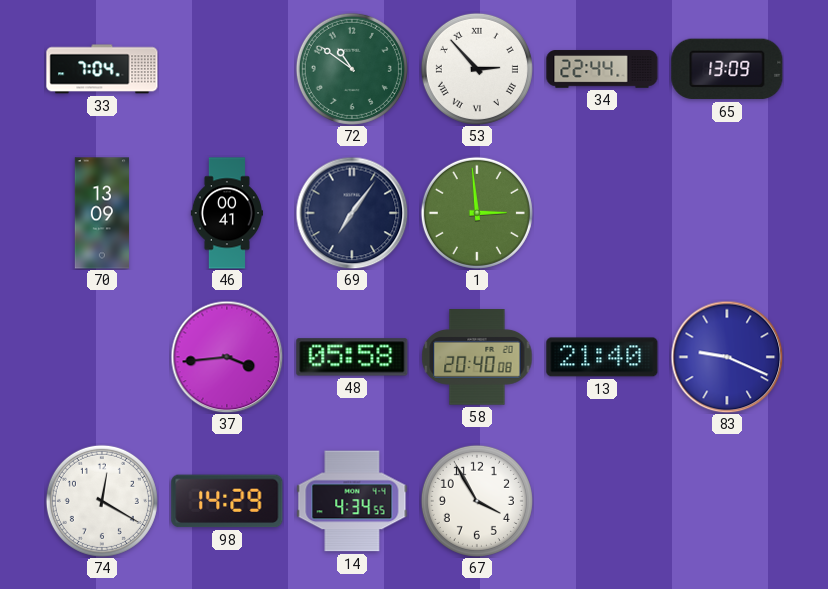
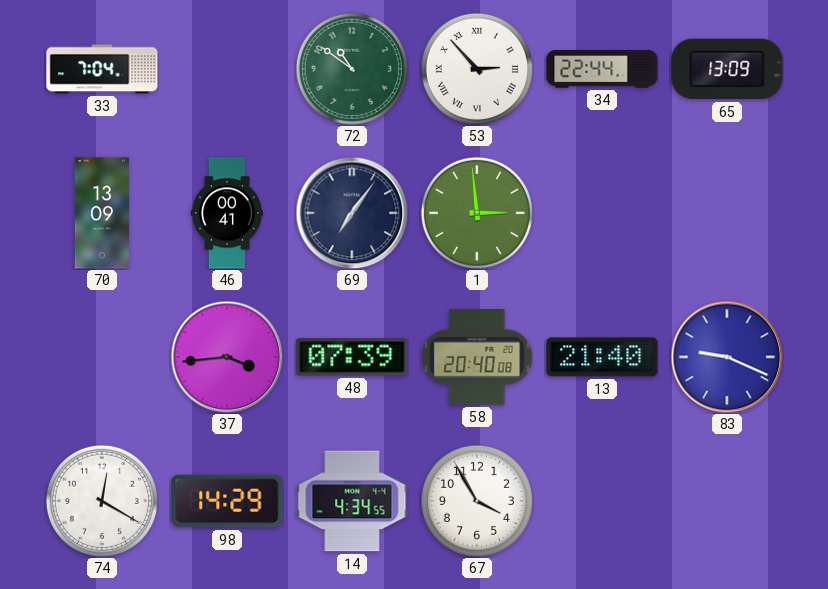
48: 05:58 -> 07:39
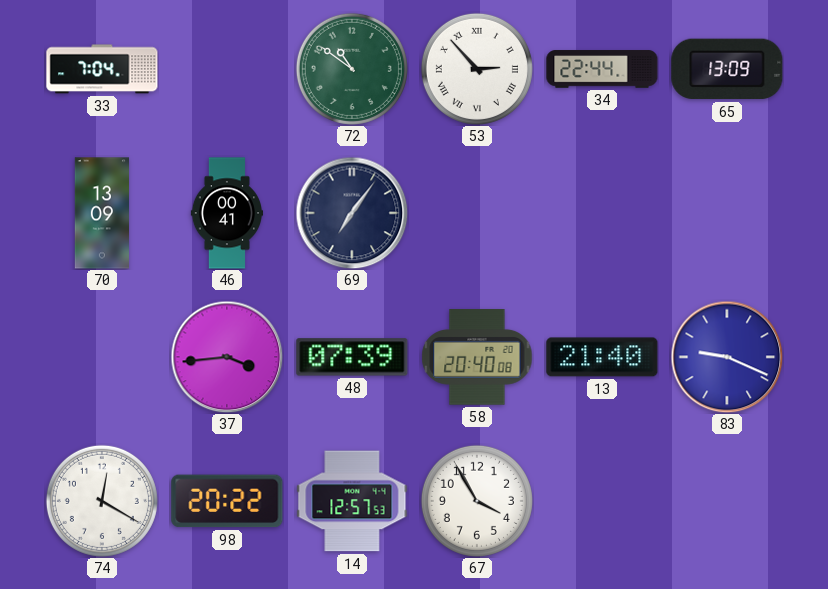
1: 2:59 -> none
98: 14:29 -> 20:22
14: 4:34 -> 12:57
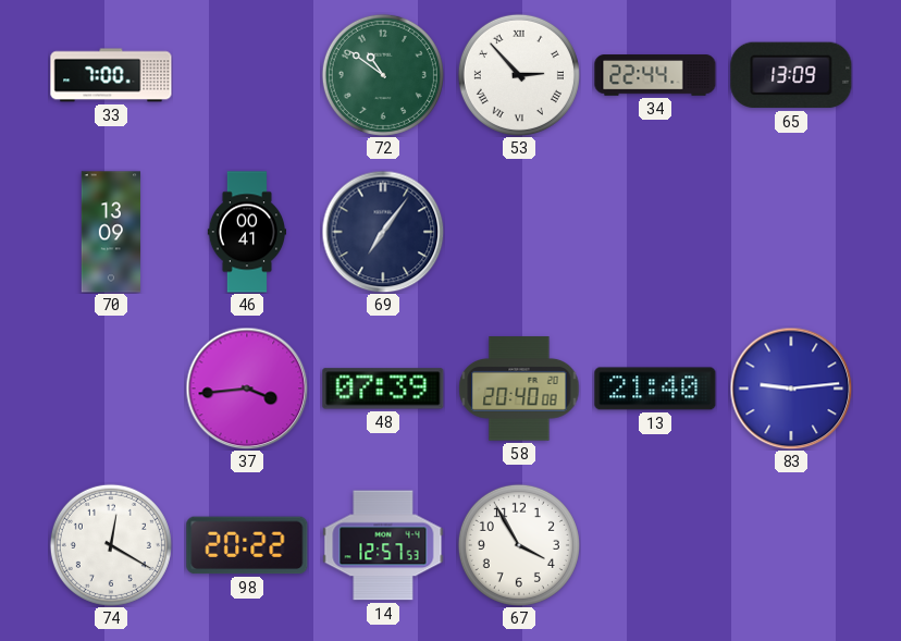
33: 7:04 -> 7:00
83: 9:19 -> 9:14
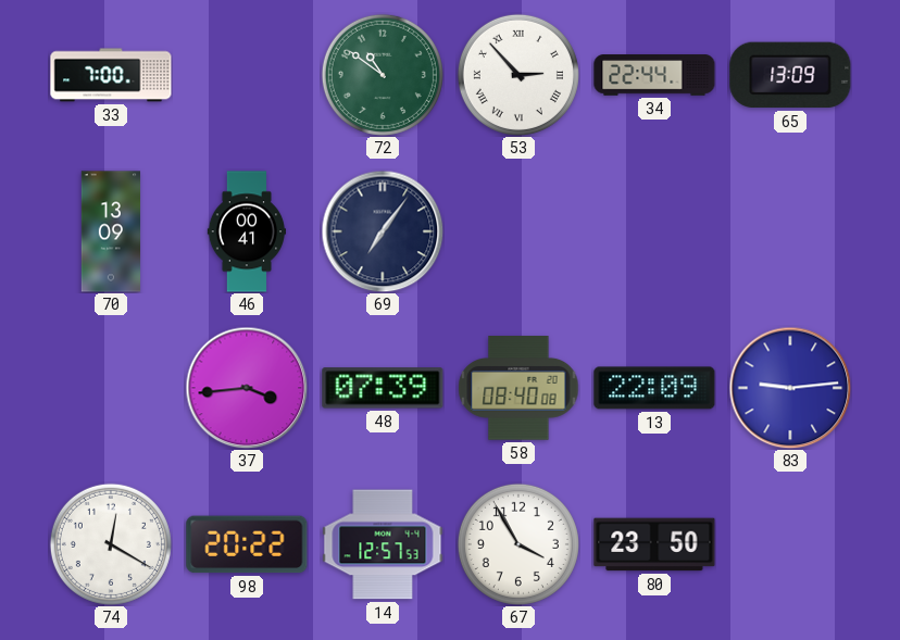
58: 20:40 -> 08:40
13: 21:40 -> 22:09
80: none -> 23:50
